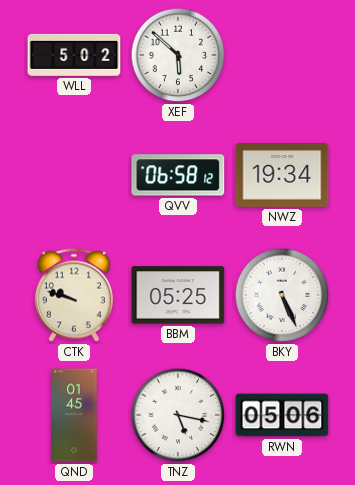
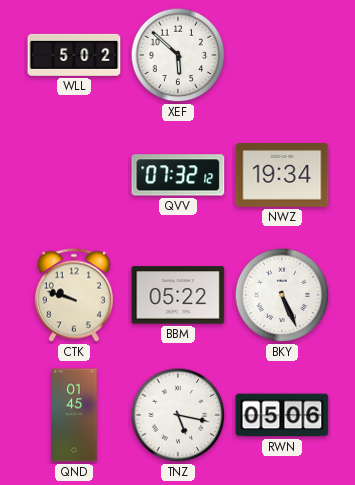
QVV: 06:58 -> 07:32
BBM: 05:25 -> 05:22
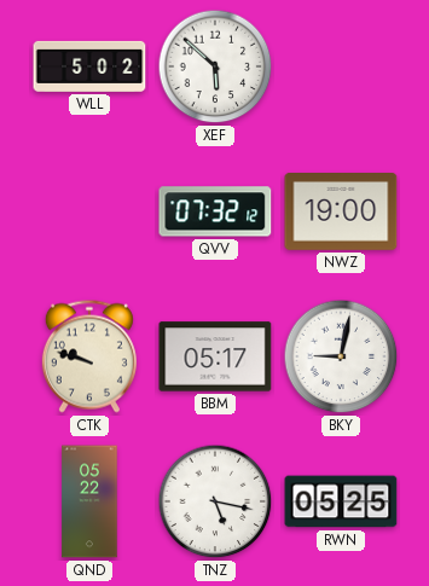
NWZ: 19:34 -> 19:00
BBM: 05:22 -> 05:17
BKY: 5:26 -> 9:02
QND: 01:45 -> 05:22
RWN: 05:06 -> 05:25
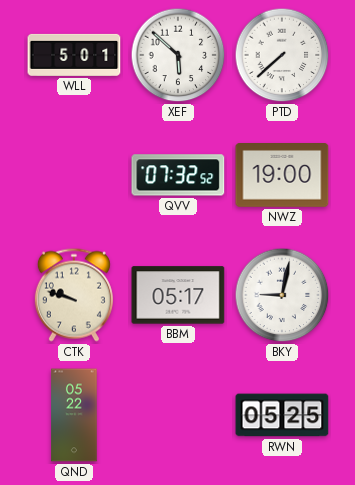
WLL: 5:02 -> 5:01
PTD: none -> 7:38
QVV: 07:32:12 -> 07:32:52
TNZ: 5:17 -> none
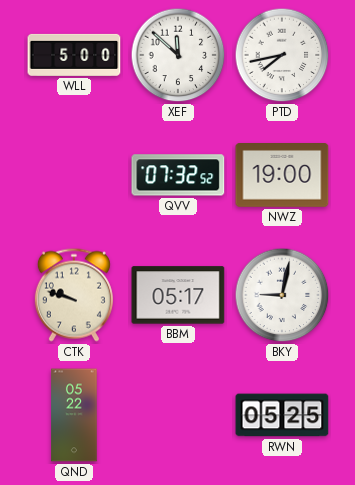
WLL: 5:01 -> 5:00
XEF: 5:52 -> 11:52
PTD: 7:38 -> 7:43
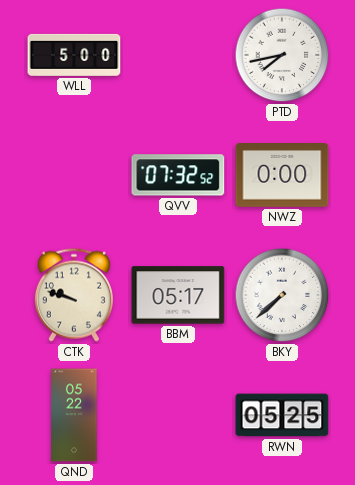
XEF: 11:52 -> none
NWZ: 19:00 -> 0:00
BKY: 9:02 -> 7:38
